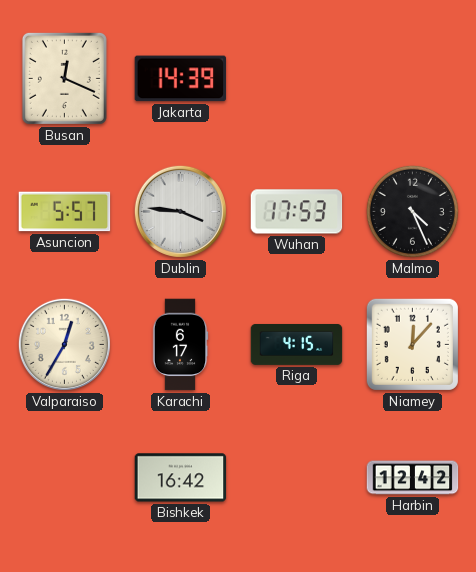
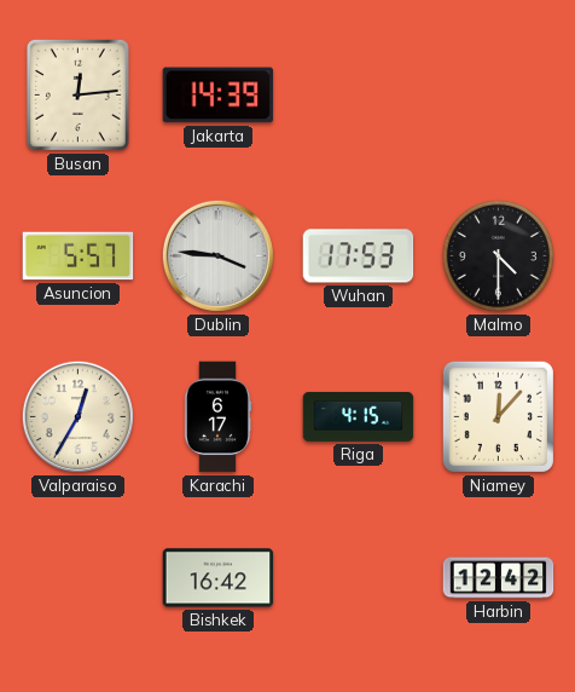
Busan: 12:19 -> 12:14
Malmo: 4:26 -> 4:30
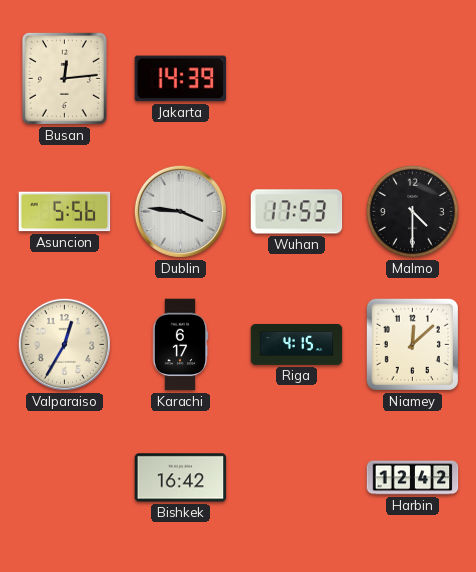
Asuncion: 5:57 -> 5:56
Niamey: 12:07 -> 12:08
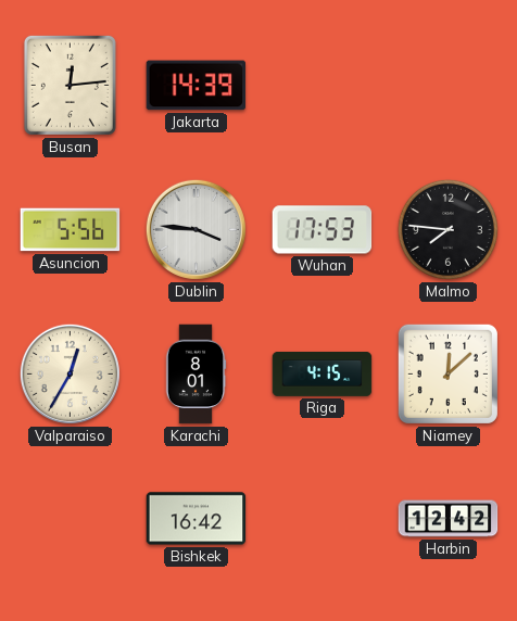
Malmo: 4:30 -> 7:46
Karachi: 6:17 -> 8:01
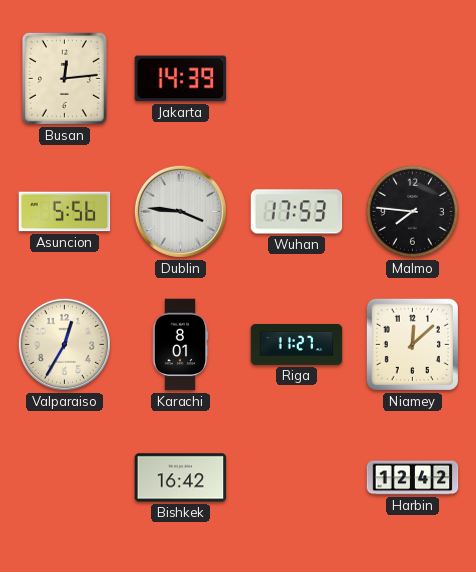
Riga: 4:15 -> 11:27
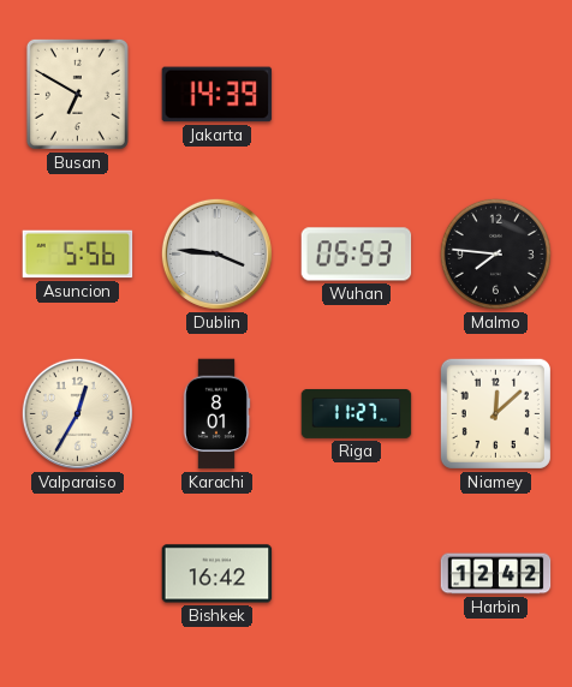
Busan: 12:14 -> 6:50
Wuhan: 17:53 -> 05:53
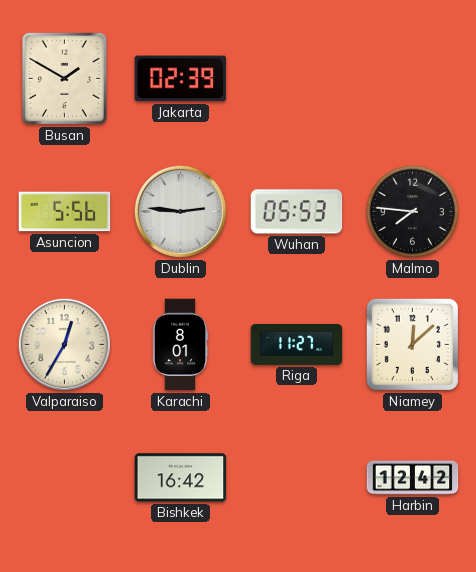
Busan: 6:50 -> 1:50
Jakarta: 14:39 -> 02:39
Dublin: 3:46 -> 2:46
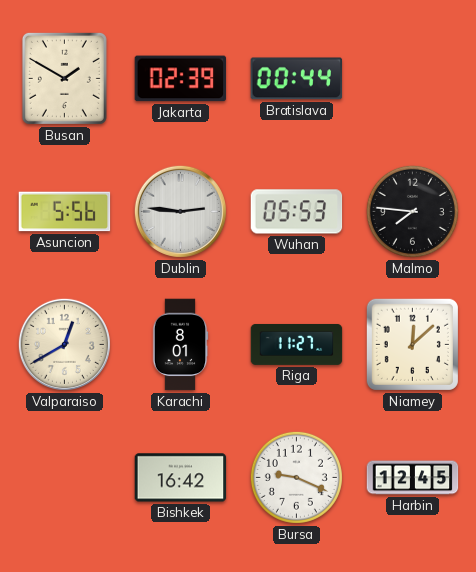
Bratislava: none -> 00:44
Valparaiso: 12:35 -> 12:40
Bursa: none -> 9:19
Harbin: 12:42 -> 12:45
